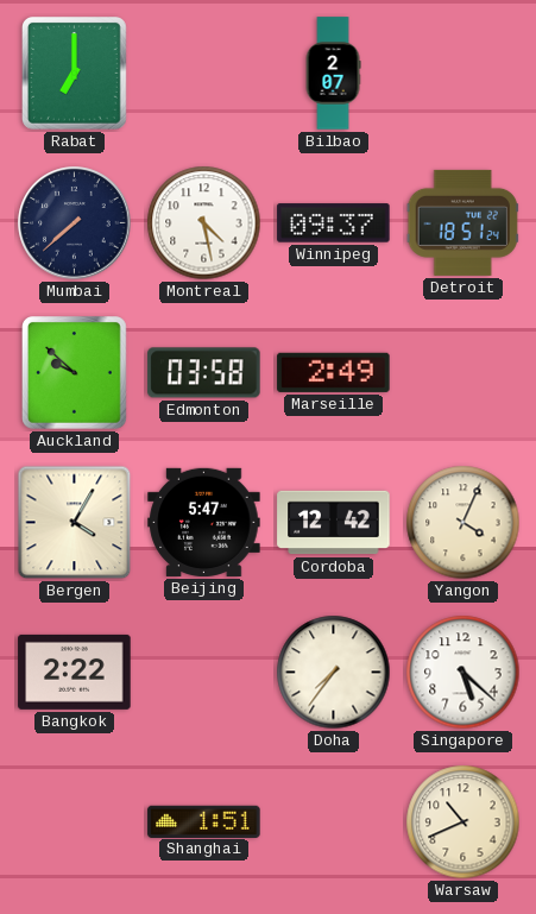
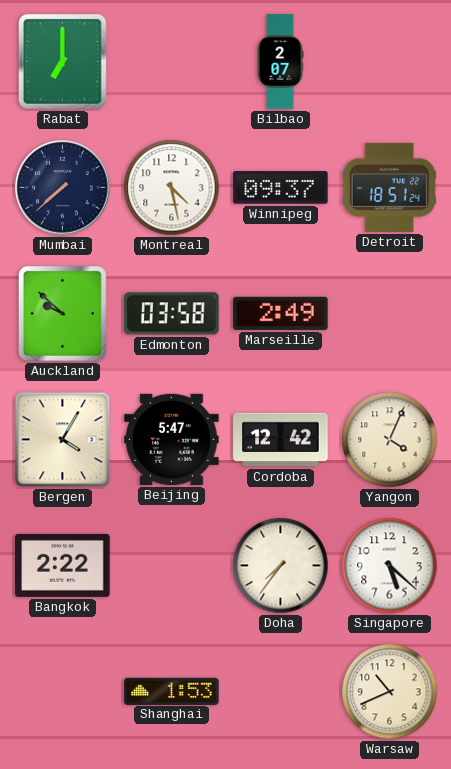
Shanghai: 1:51 -> 1:53
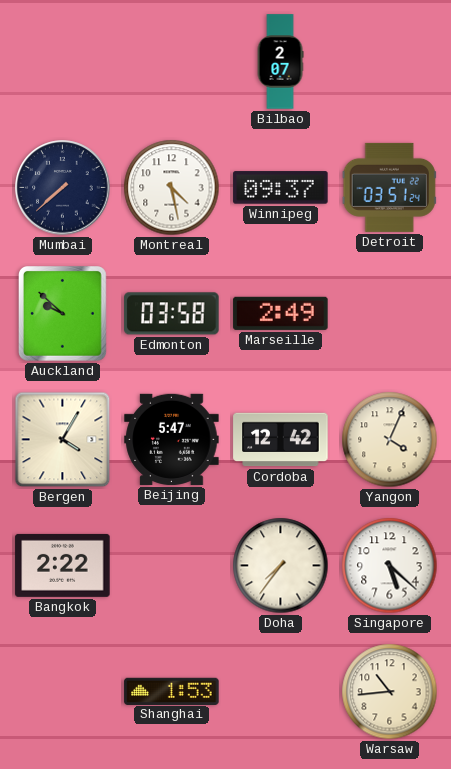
Rabat: 7:00 -> none
Detroit: 18:51 -> 03:51
Warsaw: 10:41 -> 10:44
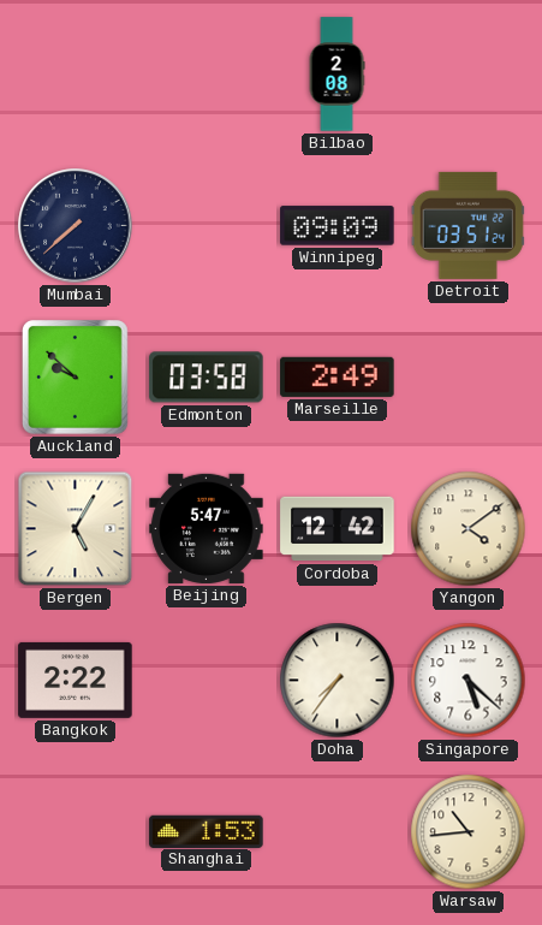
Bilbao: 2:07 -> 2:08
Montreal: 4:28 -> none
Winnipeg: 09:37 -> 09:09
Bergen: 4:05 -> 5:05
Yangon: 4:04 -> 4:09
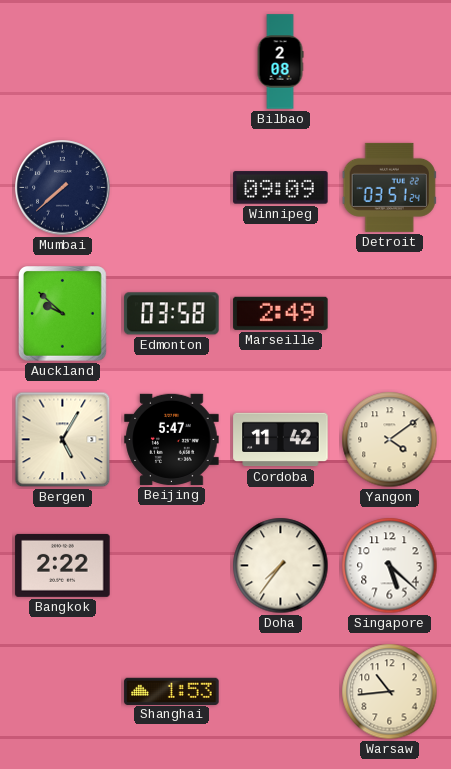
Cordoba: 12:42 -> 11:42
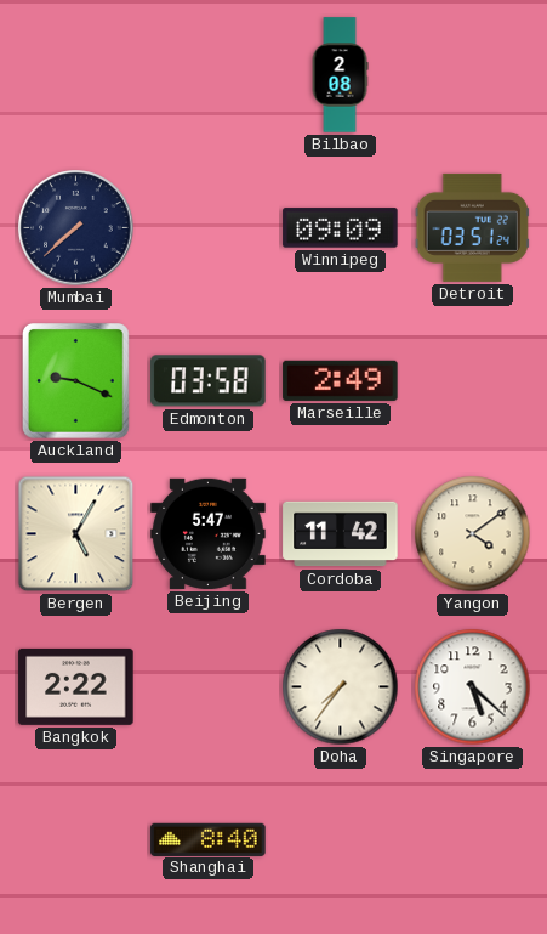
Auckland: 9:52 -> 9:19
Shanghai: 1:53 -> 8:40
Warsaw: 10:44 -> none
